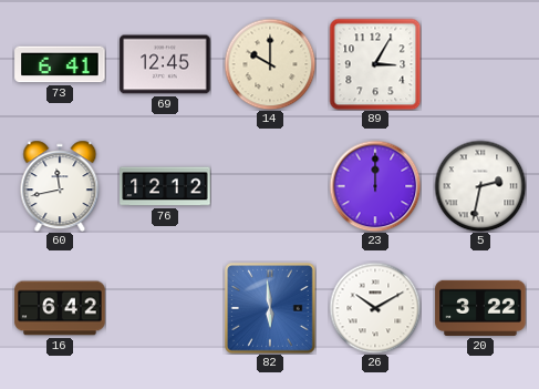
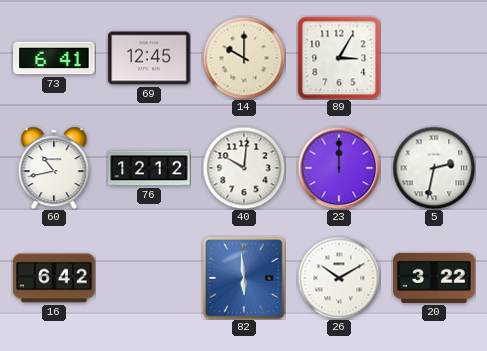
60: 11:43 -> 10:43
40: none -> 10:01
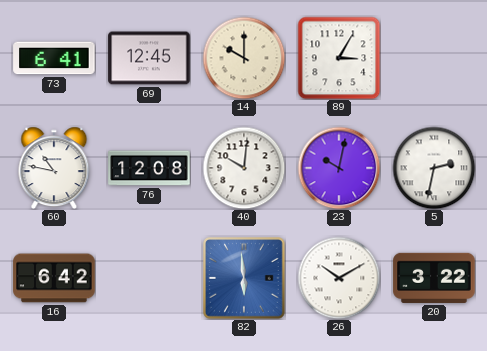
60: 10:43 -> 10:47
76: 12:12 -> 12:08
23: 12:00 -> 10:02
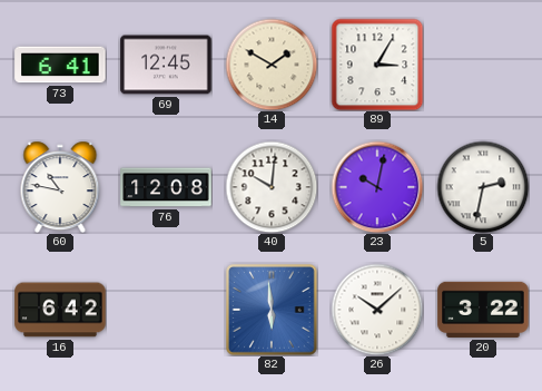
14: 10:00 -> 1:50
26: 10:10 -> 10:08
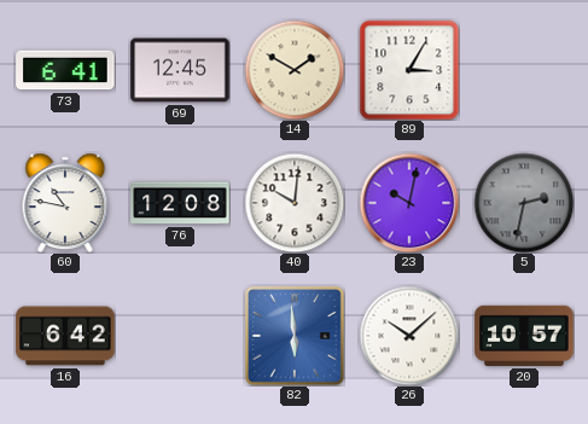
5 dial: white -> grey
20: 3:22 -> 10:57
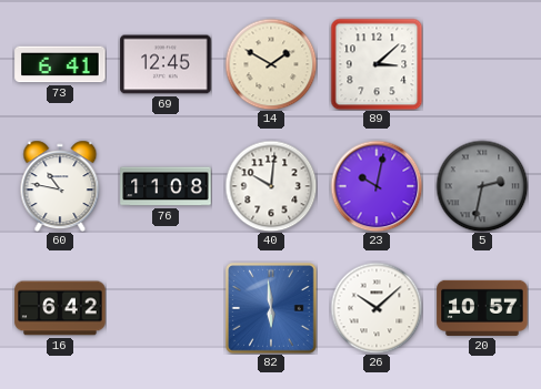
89: 3:05 -> 3:08
76: 12:08 -> 11:08
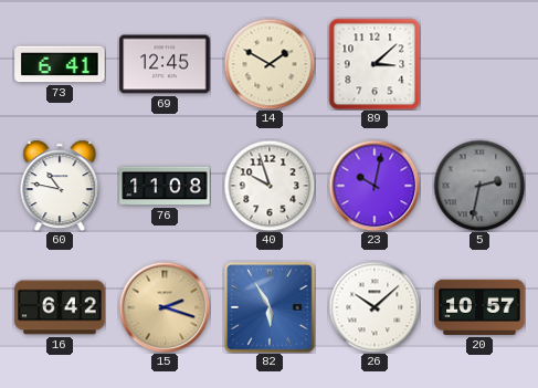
40: 10:01 -> 9:57
15: none -> 2:18
82: 5:59 -> 5:55
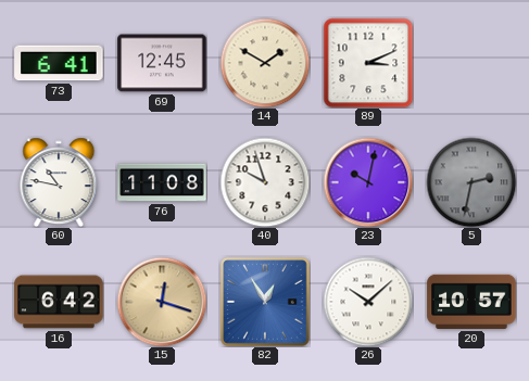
89: 3:08 -> 3:11
15: 2:18 -> 12:18
82: 5:55 -> 12:55
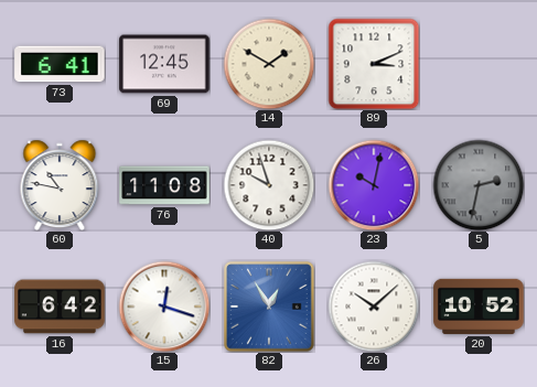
15 dial: champagne -> white
20: 10:57 -> 10:52
